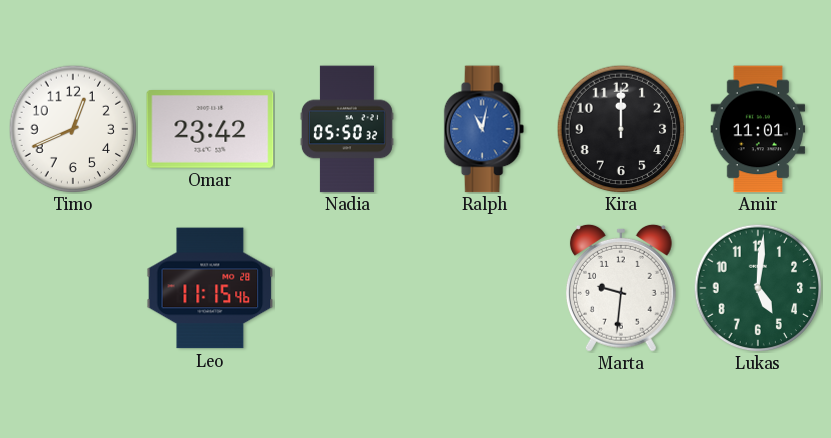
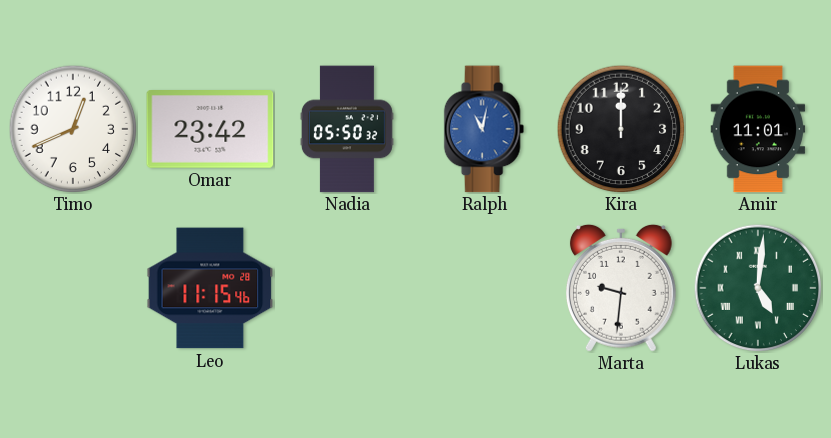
Lukas numerals: Arabic -> Roman
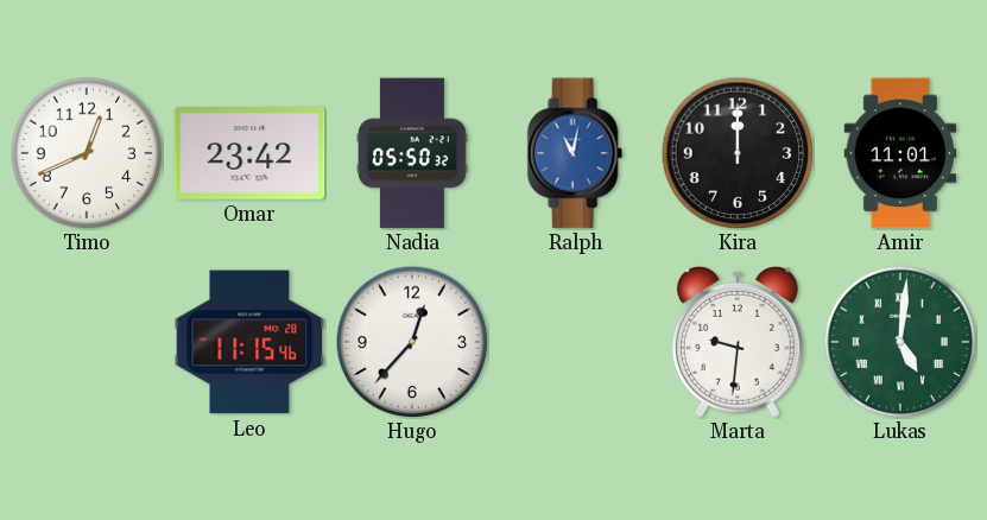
Hugo: none -> 12:37
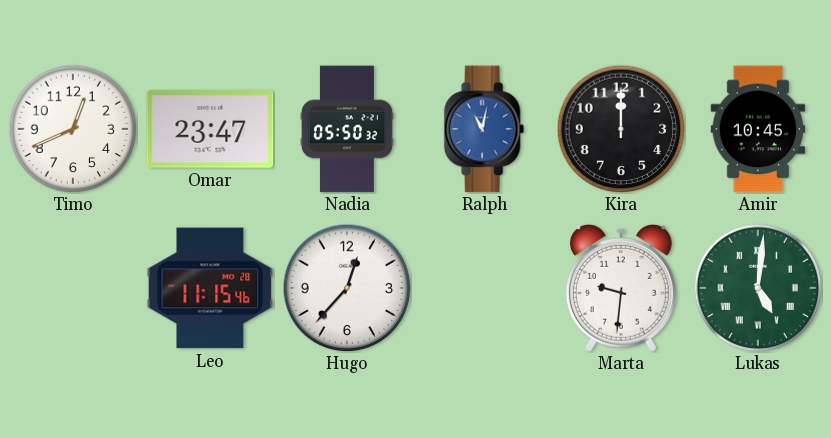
Omar: 23:42 -> 23:47
Amir: 11:01 -> 10:45
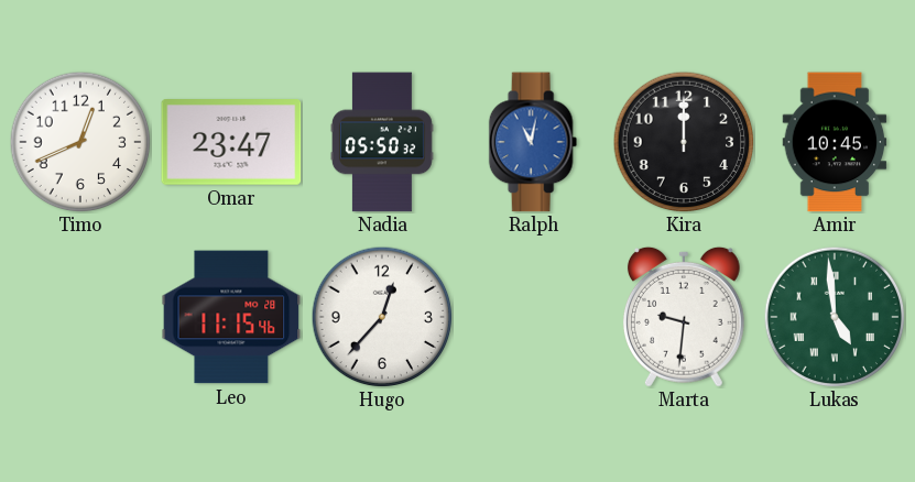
Lukas: 5:01 -> 4:59
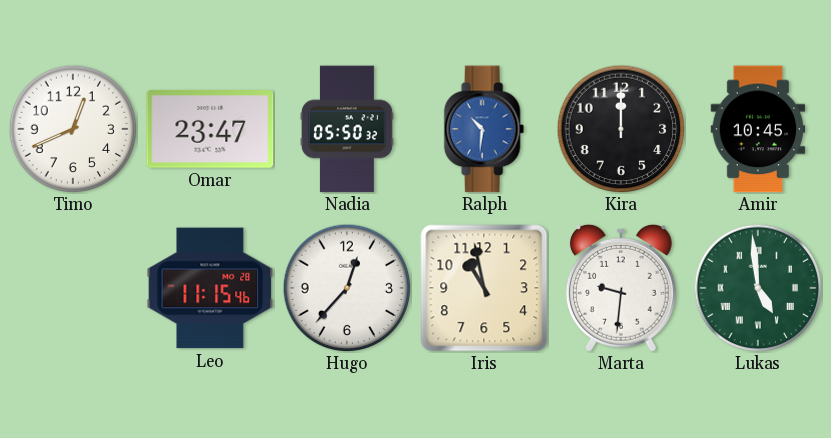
Ralph: 11:02 -> 10:31
Iris: none -> 10:58
